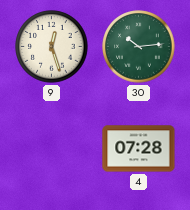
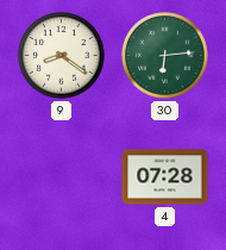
9: 12:27 -> 8:21
30: 10:14 -> 6:14
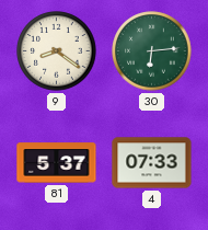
81: none -> 5:37
4: 07:28 -> 07:33
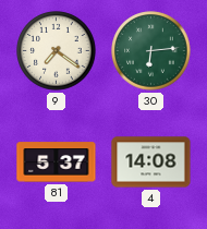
9: 8:21 -> 7:21
4: 07:33 -> 14:08
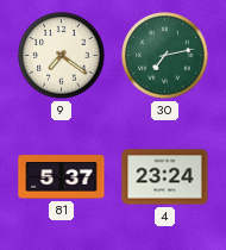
30: 6:14 -> 7:13
4: 14:08 -> 23:24
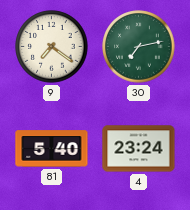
81: 5:37 -> 5:40
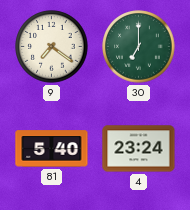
30: 7:13 -> 7:00
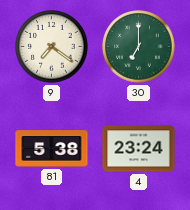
81: 5:40 -> 5:38
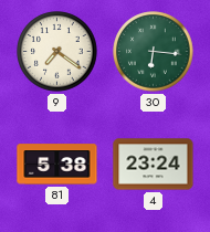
30: 7:00 -> 6:16
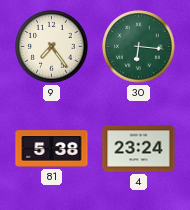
9: 7:21 -> 7:24
